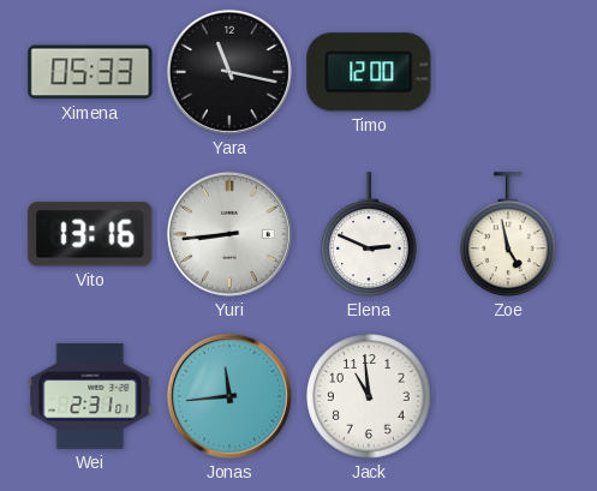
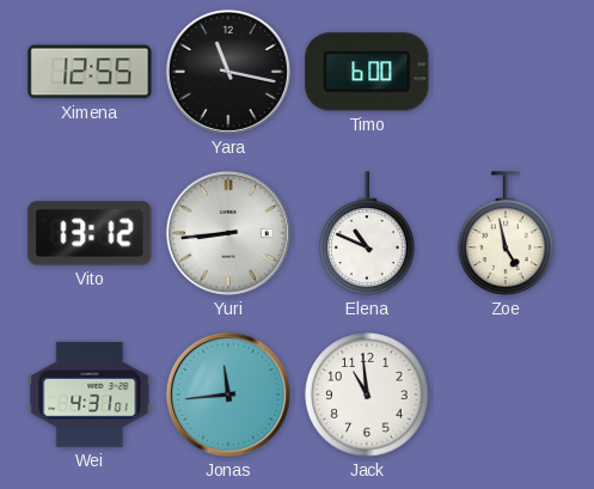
Ximena: 05:33 -> 12:55
Timo: 12:00 -> 6:00
Vito: 13:16 -> 13:12
Elena: 2:49 -> 10:49
Wei: 2:31 -> 4:31
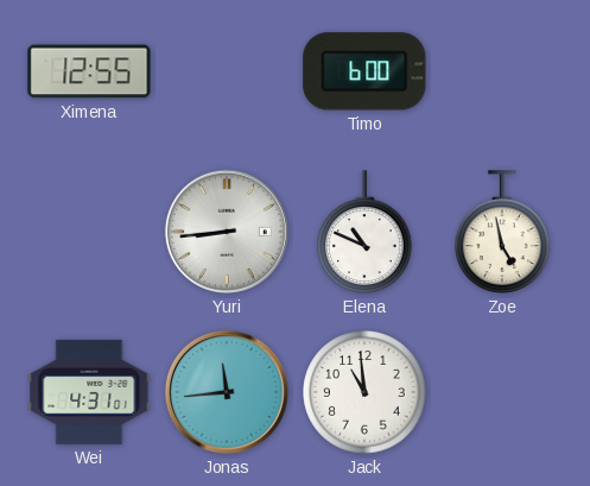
Yara: 11:17 -> none
Vito: 13:12 -> none
